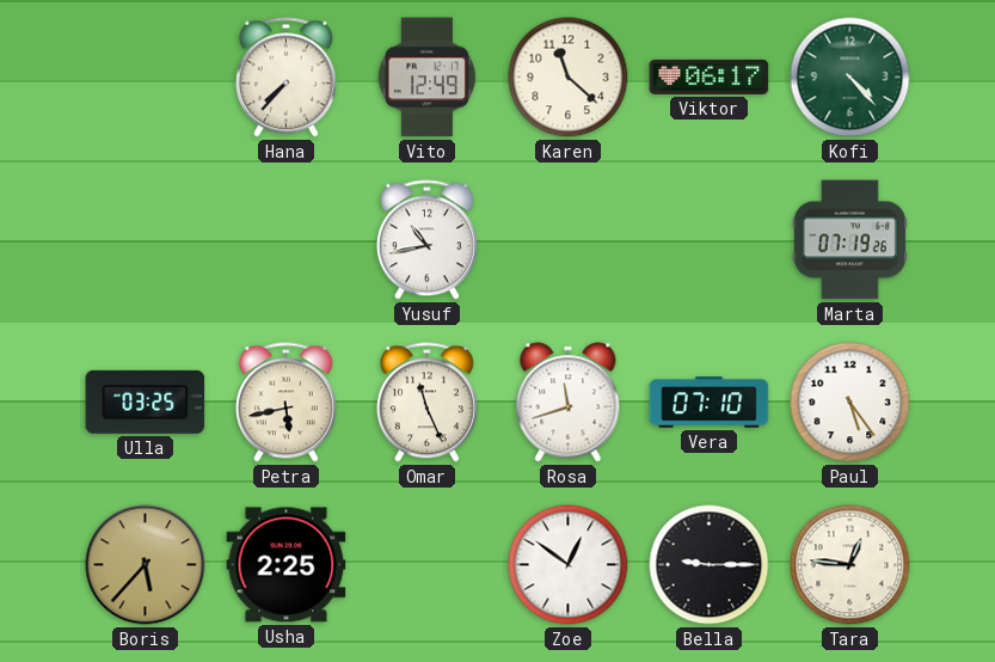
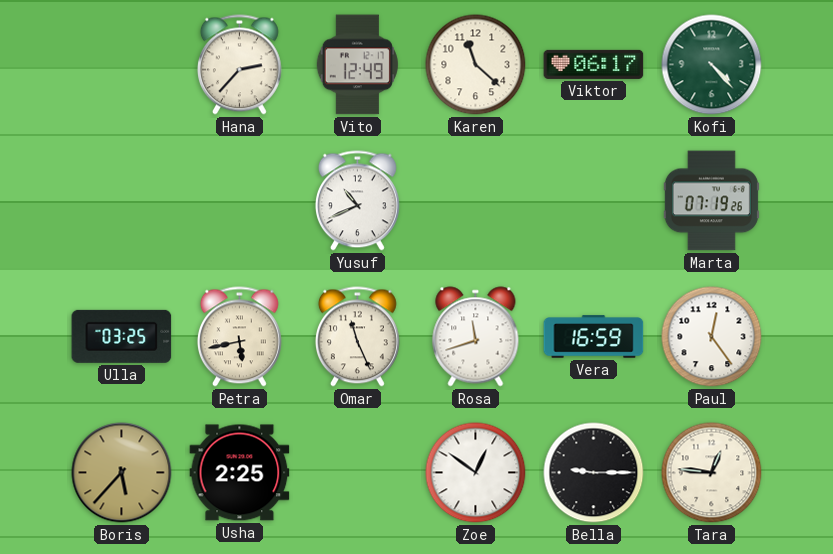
Hana: 7:37 -> 2:37
Yusuf: 10:43 -> 10:41
Vera: 07:10 -> 16:59
Paul: 5:24 -> 12:24
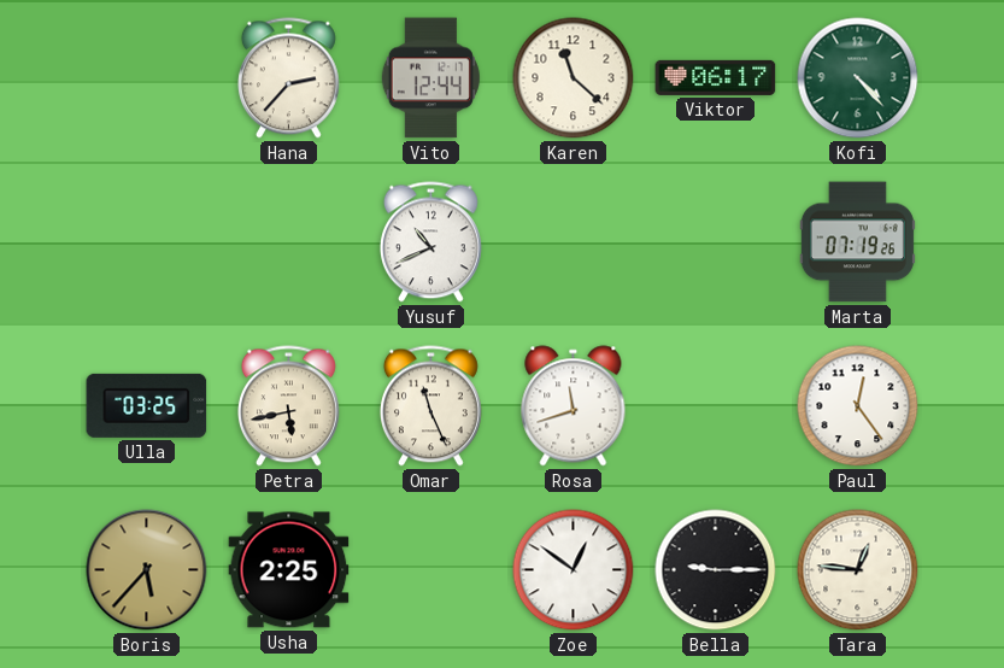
Vito: 12:49 -> 12:44
Vera: 16:59 -> none
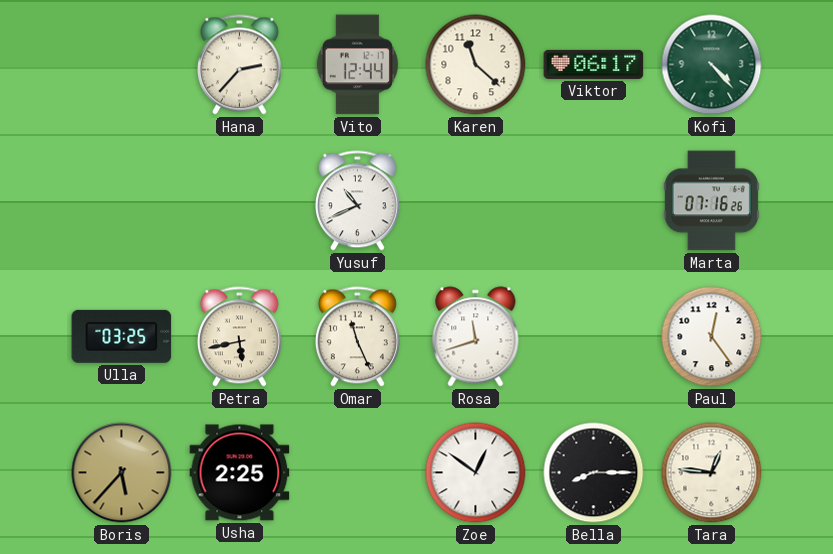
Marta: 07:19 -> 07:16
Bella: 9:15 -> 8:15
